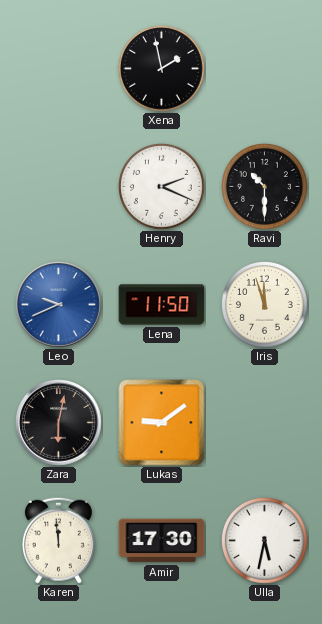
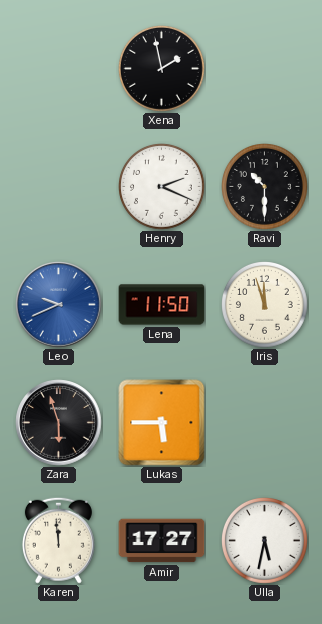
Zara: 6:02 -> 5:57
Lukas: 9:09 -> 5:45
Amir: 17:30 -> 17:27
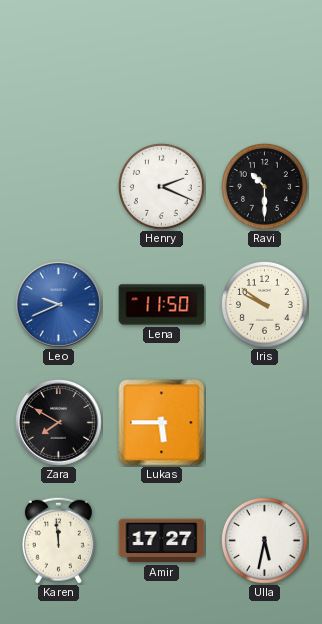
Xena: 1:58 -> none
Iris: 11:57 -> 9:51
Zara: 5:57 -> 7:50
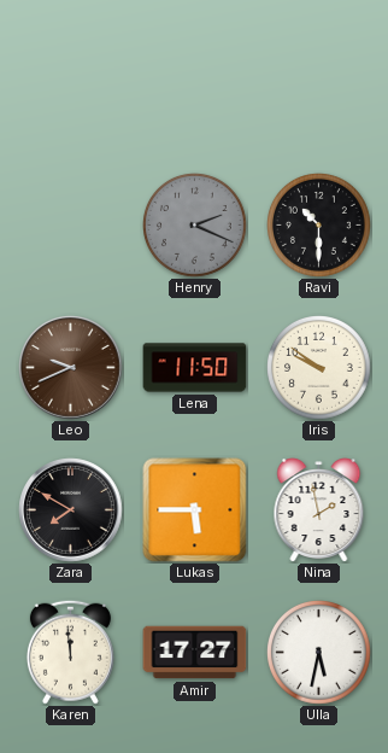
Henry dial: white -> grey
Leo dial: blue -> brown
Nina: none -> 1:58
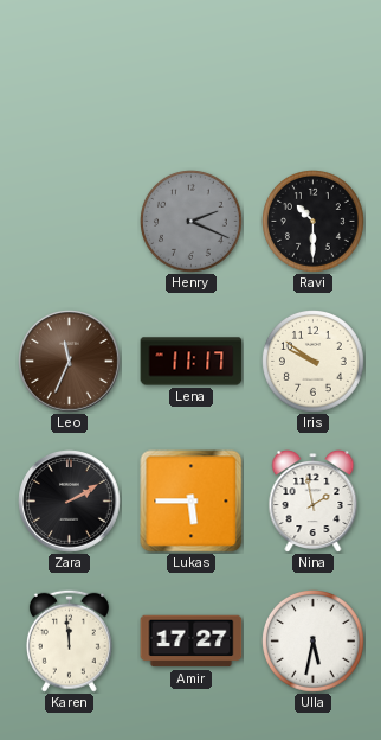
Leo: 9:41 -> 11:34
Lena: 11:50 -> 11:17
Zara: 7:50 -> 2:10
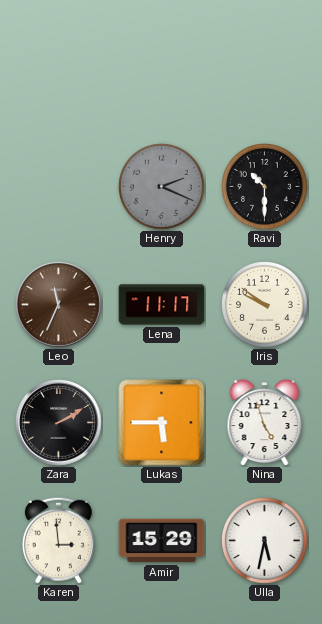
Nina: 1:58 -> 4:57
Karen: 11:59 -> 2:59
Amir: 17:27 -> 15:29
